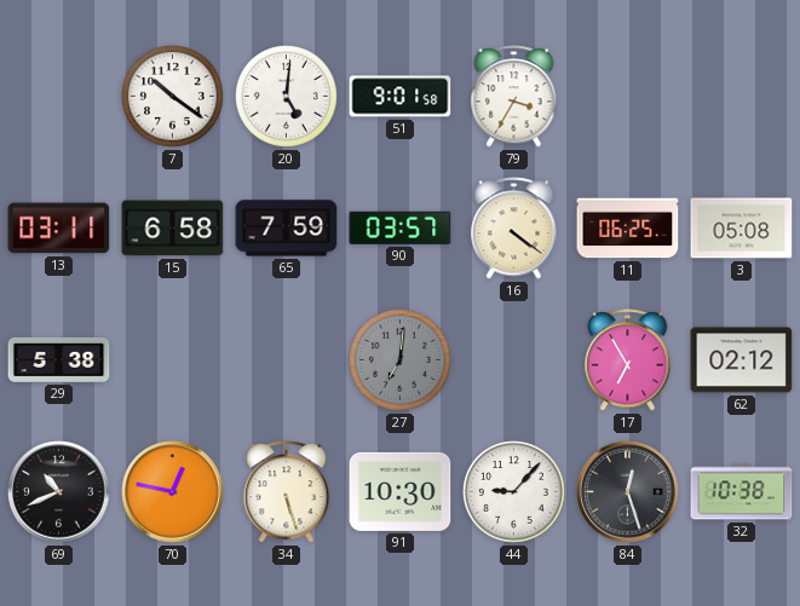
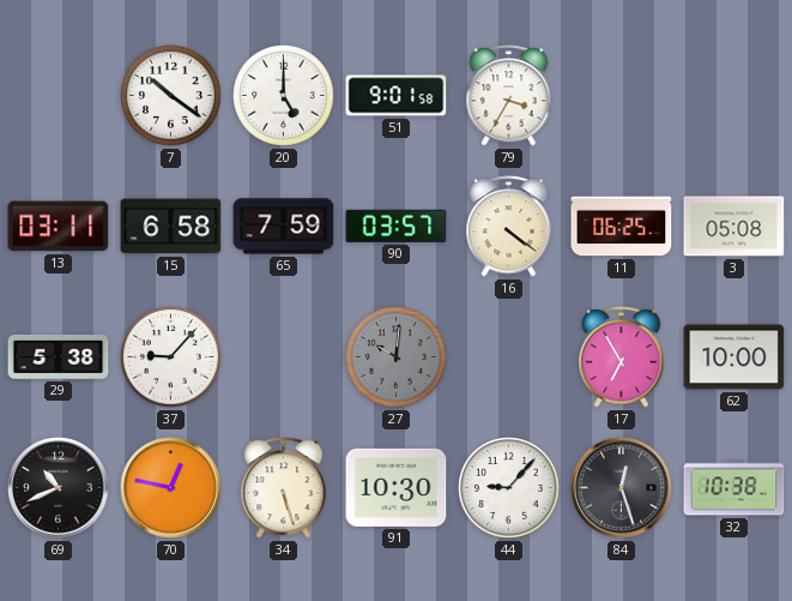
20: 5:01 -> 5:00
37: none -> 9:07
27: 7:01 -> 10:01
62: 02:12 -> 10:00
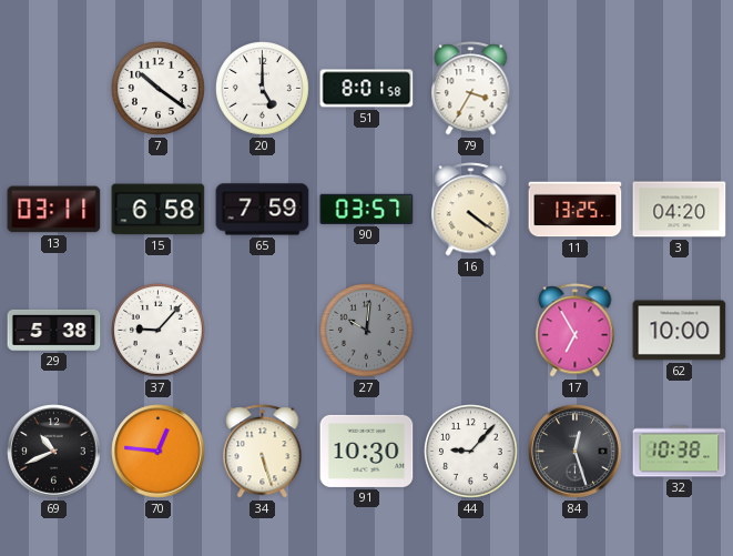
51: 9:01 -> 8:01
11: 06:25 -> 13:25
3: 05:08 -> 04:20
70: 12:47 -> 12:46
